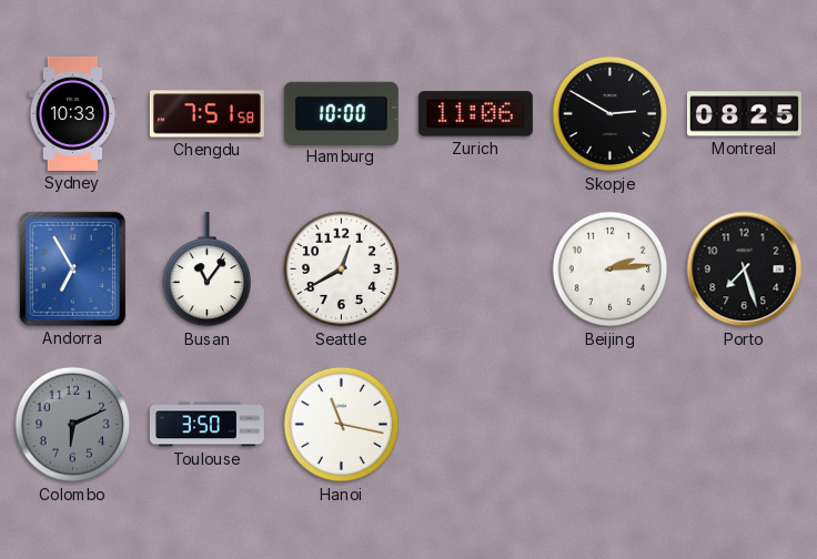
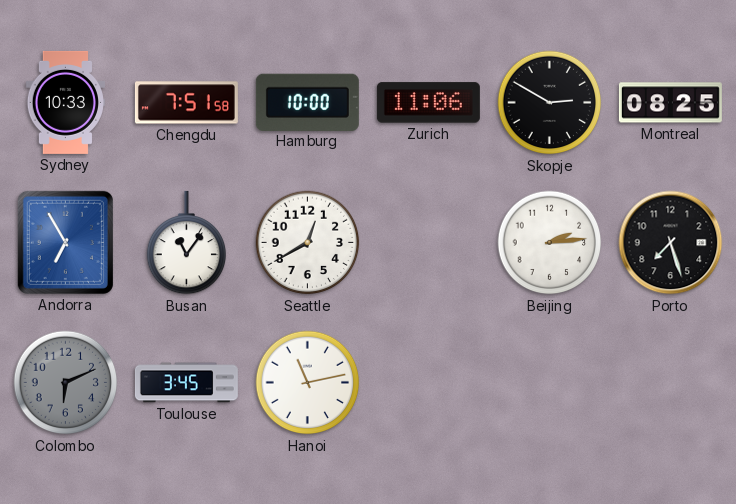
Toulouse: 3:50 -> 3:45
Hanoi: 11:17 -> 11:13
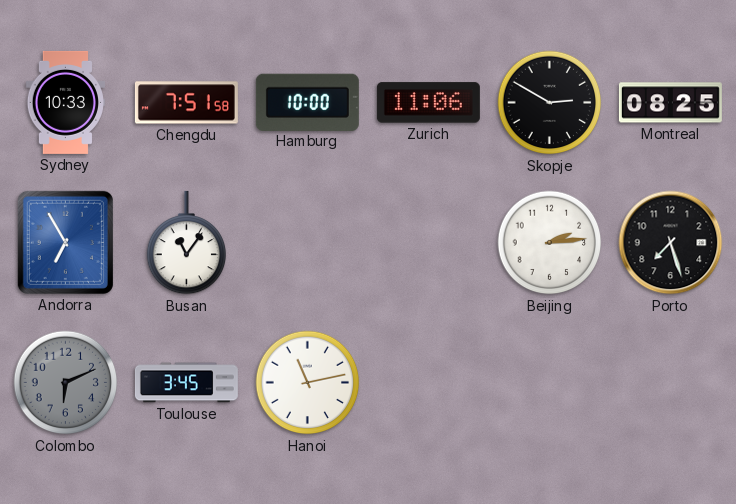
Seattle: 12:40 -> none
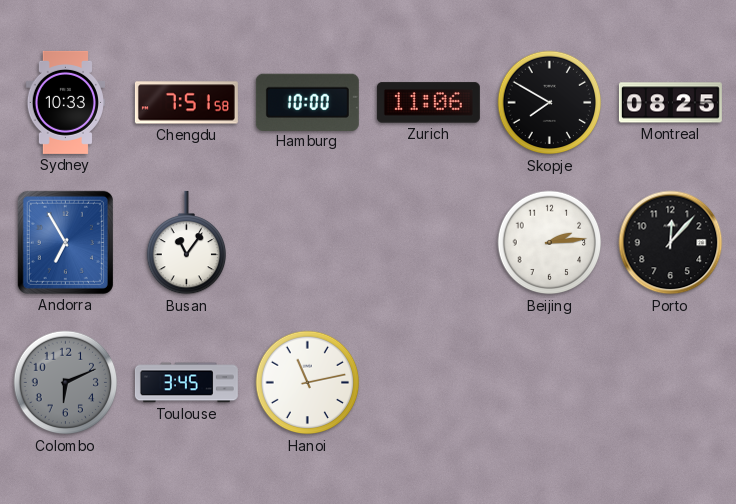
Skopje: 2:50 -> 7:50
Porto: 7:27 -> 12:07
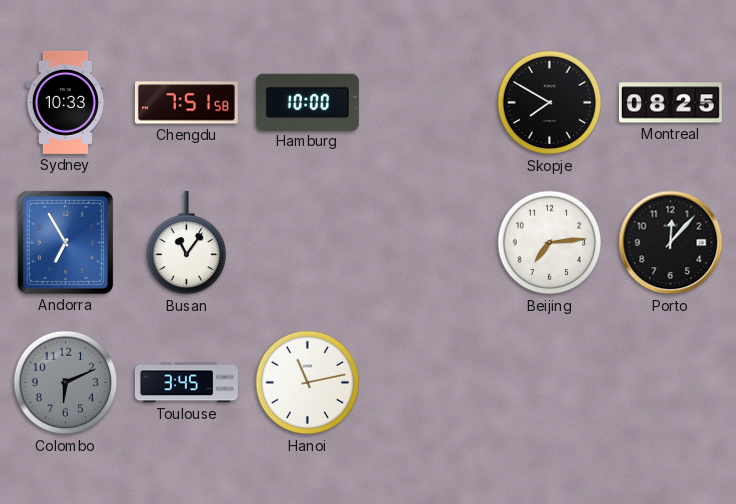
Zurich: 11:06 -> none
Beijing: 2:14 -> 7:14
